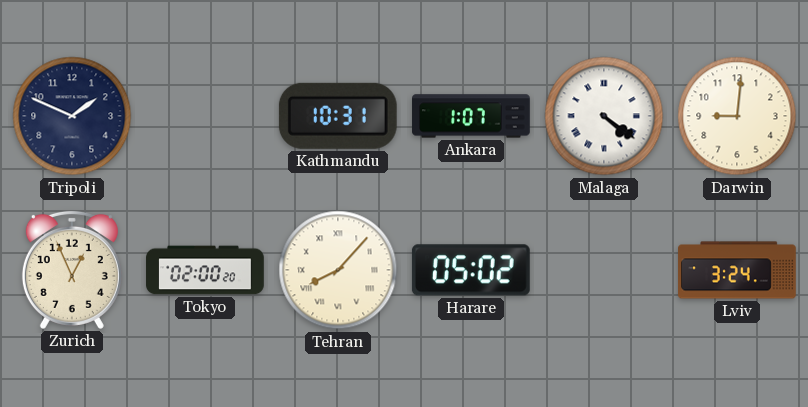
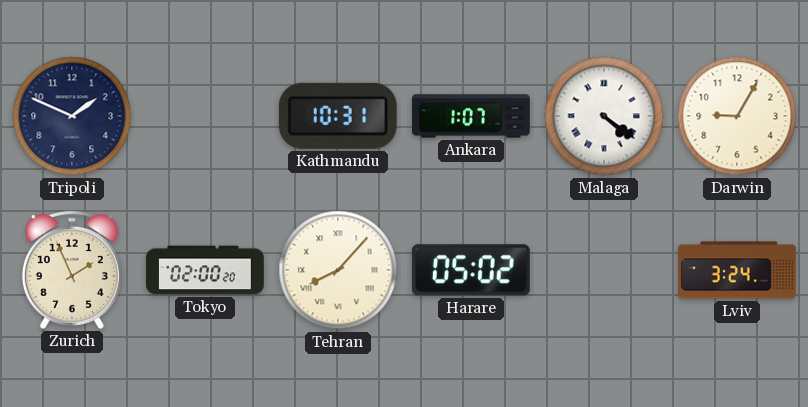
Darwin: 9:01 -> 9:05
Zurich: 12:56 -> 1:56
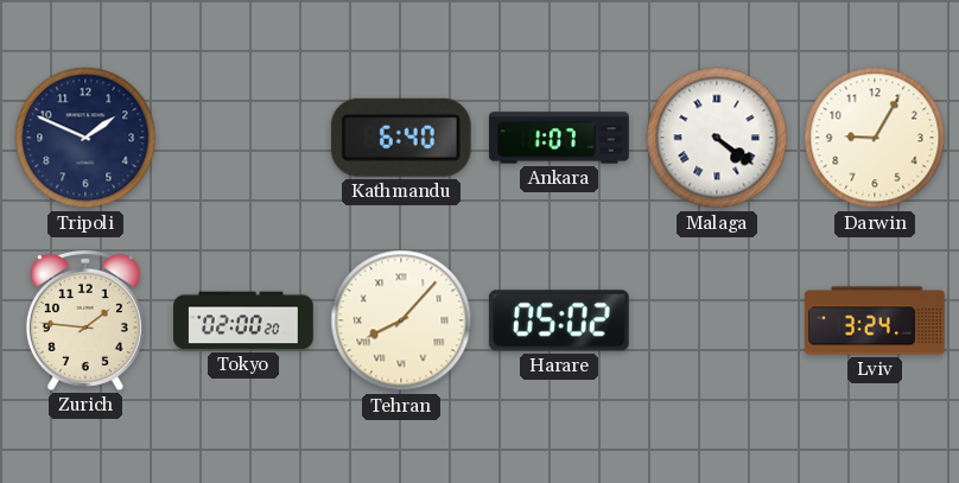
Kathmandu: 10:31 -> 6:40
Zurich: 1:56 -> 1:46
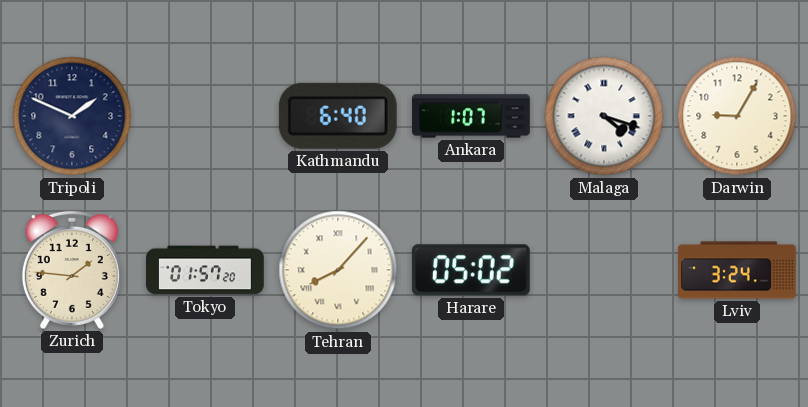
Malaga: 4:21 -> 4:18
Tokyo: 02:00 -> 01:57
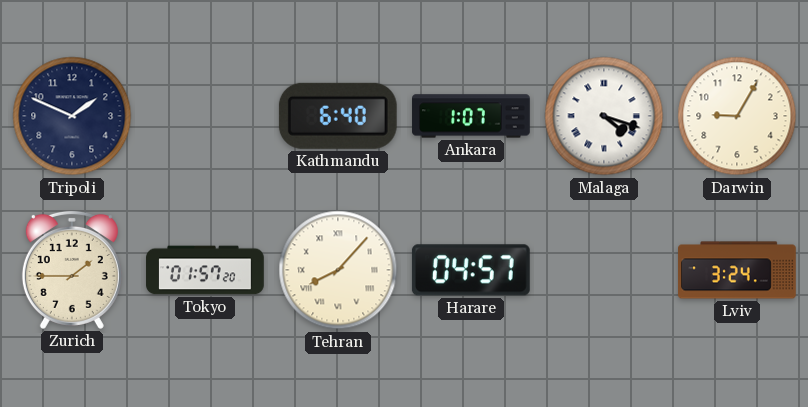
Zurich: 1:46 -> 1:45
Harare: 05:02 -> 04:57
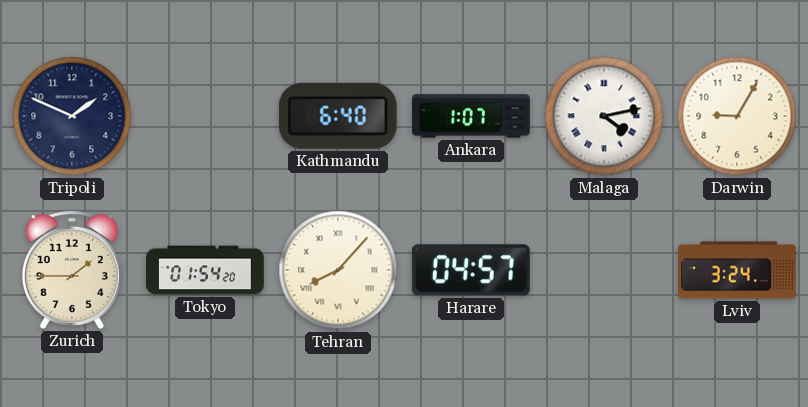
Malaga: 4:18 -> 4:13
Tokyo: 01:57 -> 01:54
